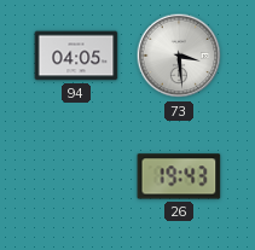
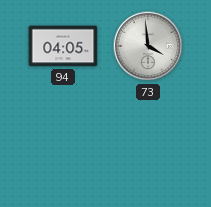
73: 3:29 -> 3:59
26: 19:43 -> none
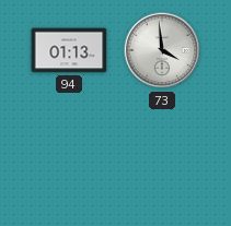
94: 04:05 -> 01:13
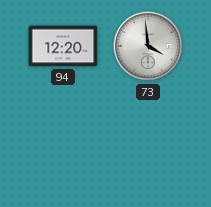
94: 01:13 -> 12:20
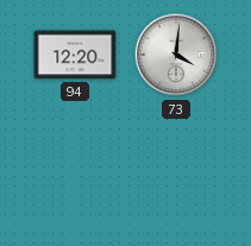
73: 3:59 -> 4:01
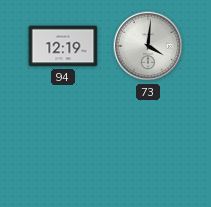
94: 12:20 -> 12:19
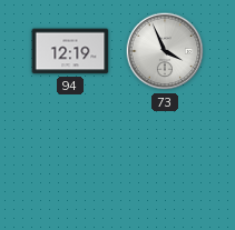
73: 4:01 -> 3:56
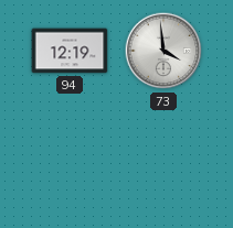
73: 3:56 -> 3:59
